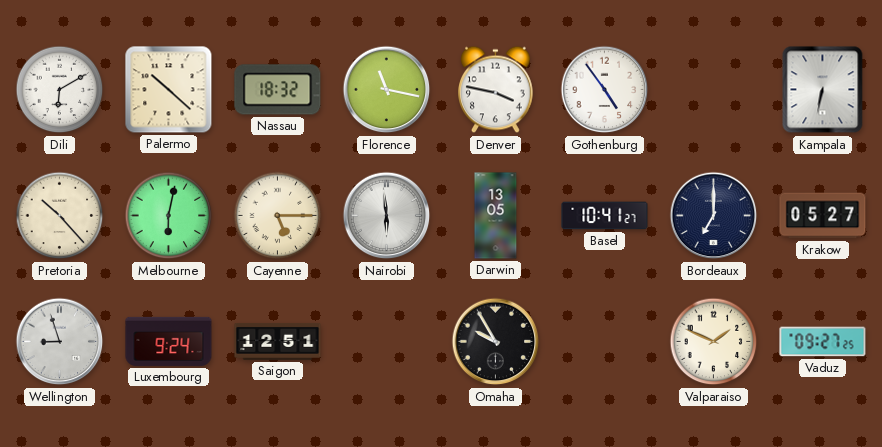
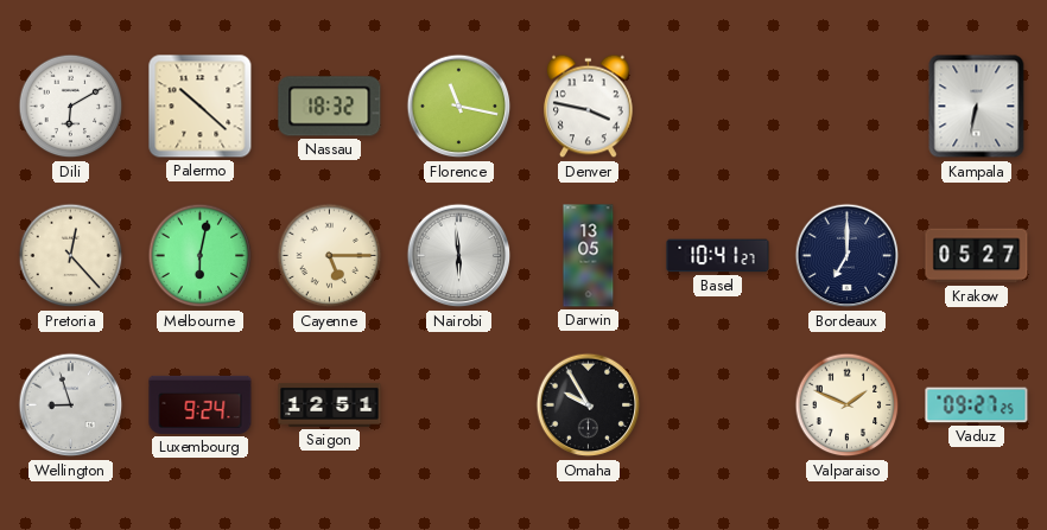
Gothenburg: 4:54 -> none
Pretoria: 10:23 -> 12:23
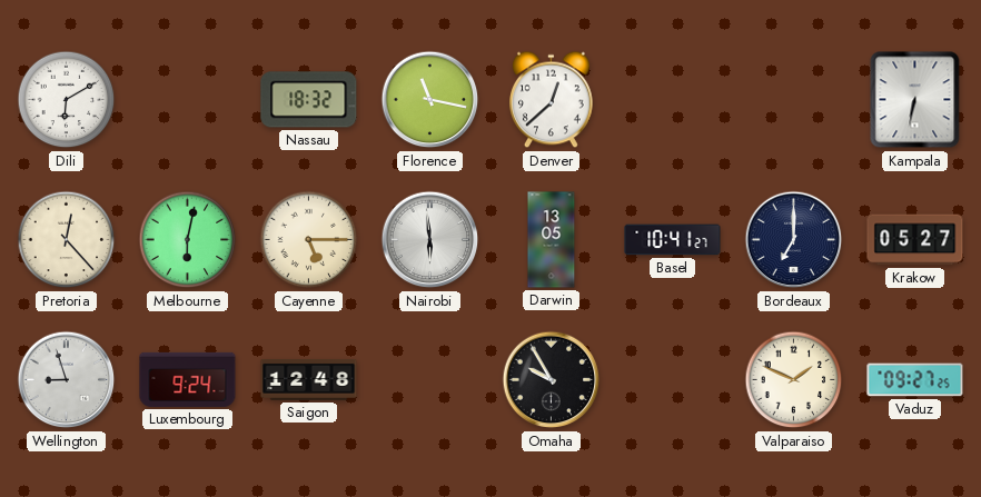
Palermo: 10:22 -> none
Denver: 3:47 -> 12:38
Saigon: 12:51 -> 12:48
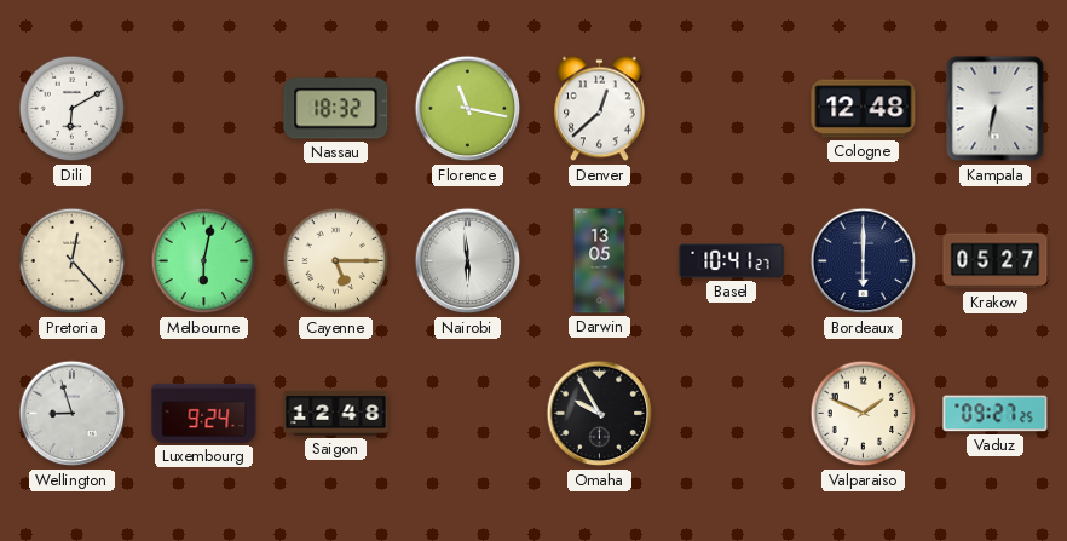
Cologne: none -> 12:48
Bordeaux: 7:00 -> 6:00
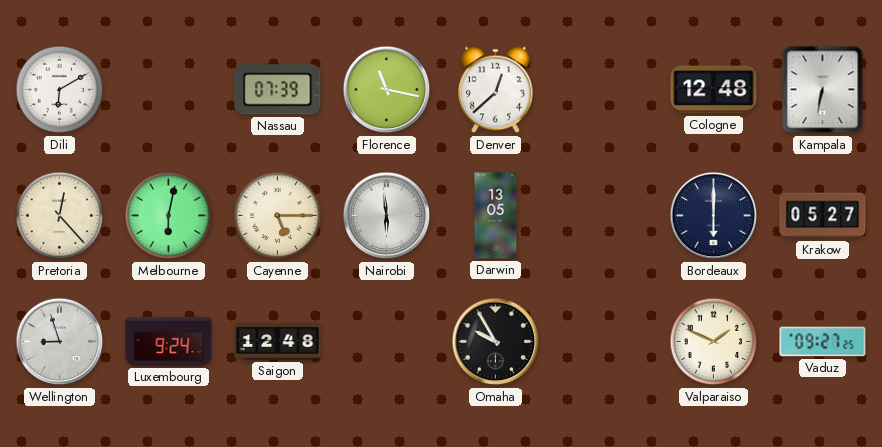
Nassau: 18:32 -> 07:39
Basel: 10:41 -> none
